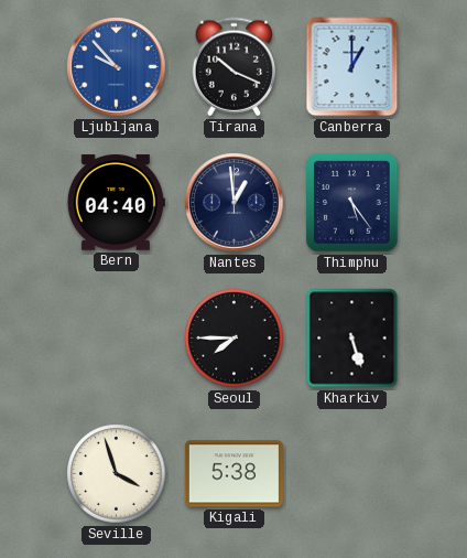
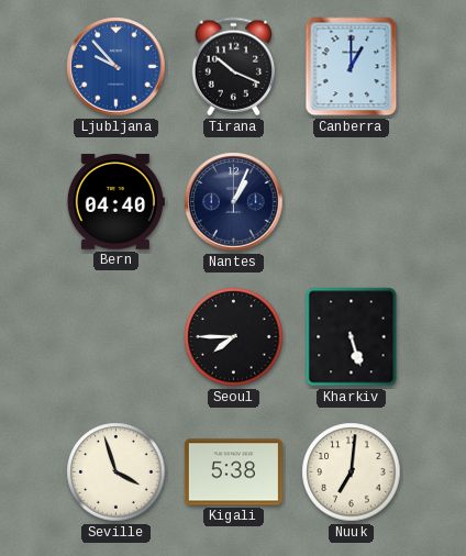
Nantes: 12:59 -> 1:04
Thimphu: 5:24 -> none
Nuuk: none -> 7:01
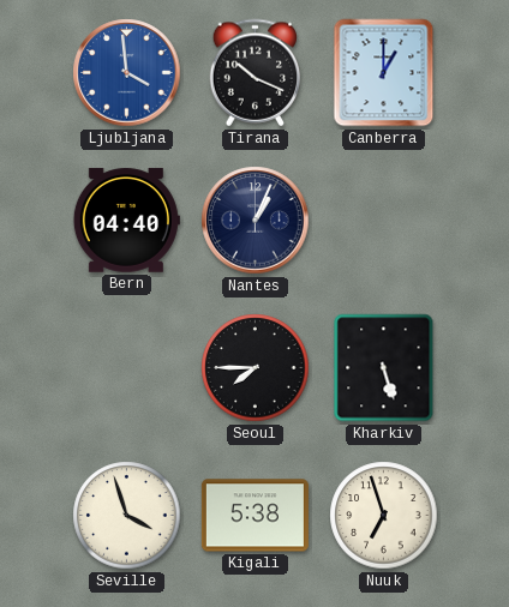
Ljubljana: 9:53 -> 3:59
Nuuk: 7:01 -> 6:57
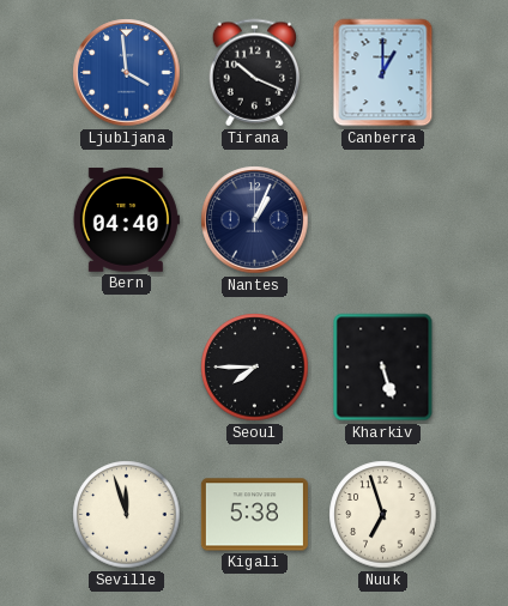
Seville: 3:57 -> 11:57
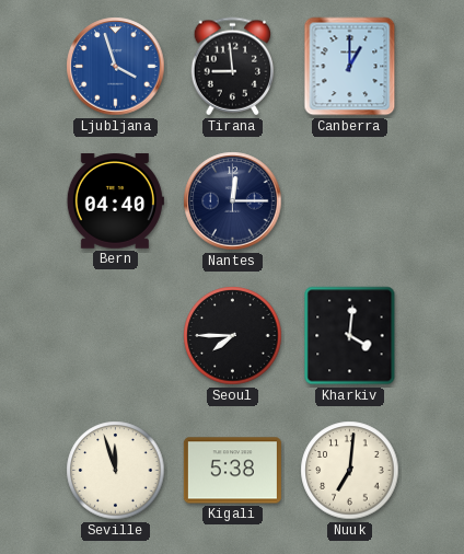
Ljubljana: 3:59 -> 3:57
Tirana: 10:19 -> 8:59
Nantes: 1:04 -> 12:15
Kharkiv: 5:27 -> 4:01
Nuuk: 6:57 -> 7:01
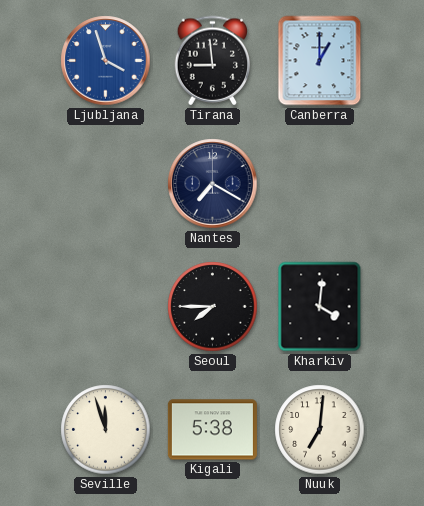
Bern: 04:40 -> none
Nantes: 12:15 -> 7:20
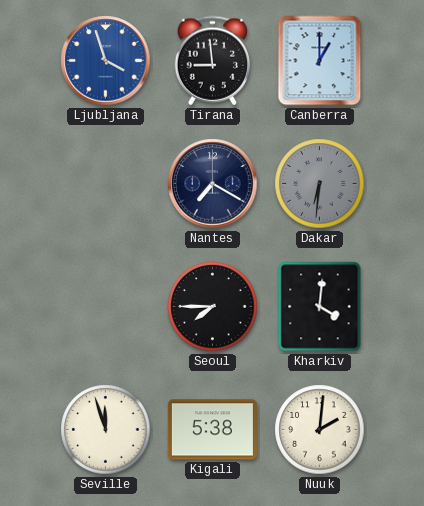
Dakar: none -> 6:31
Nuuk: 7:01 -> 2:01
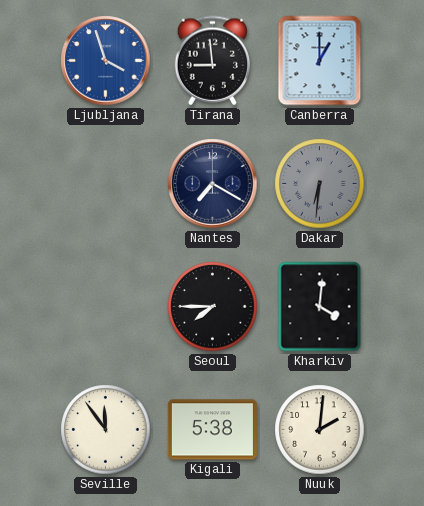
Seville: 11:57 -> 11:54
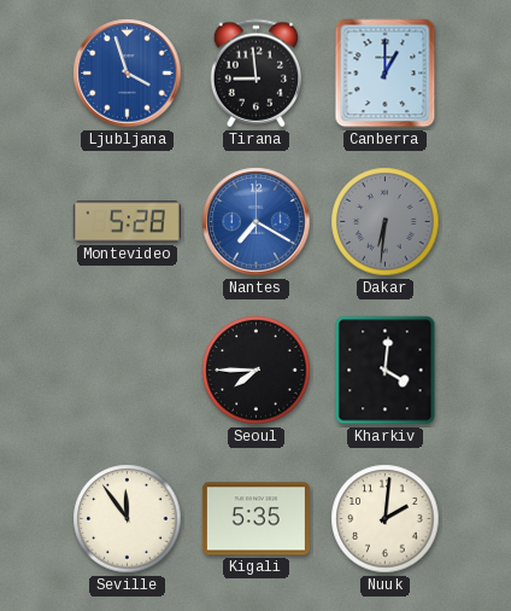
Montevideo: none -> 5:28
Nantes dial: navy -> blue
Kigali: 5:38 -> 5:35
